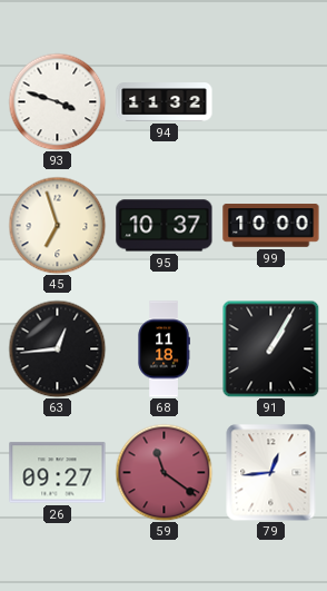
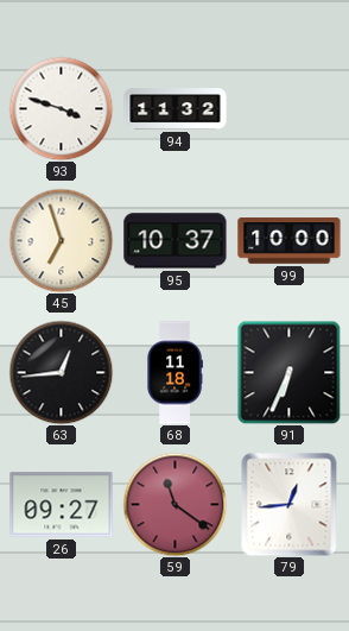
91: 1:05 -> 6:34
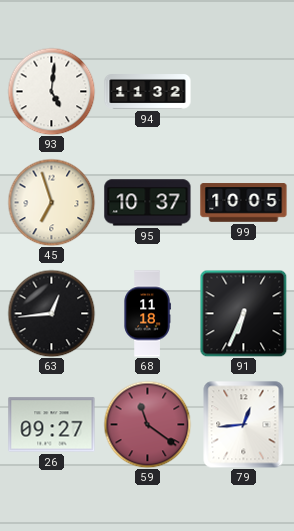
93: 3:48 -> 5:01
99: 10:00 -> 10:05
